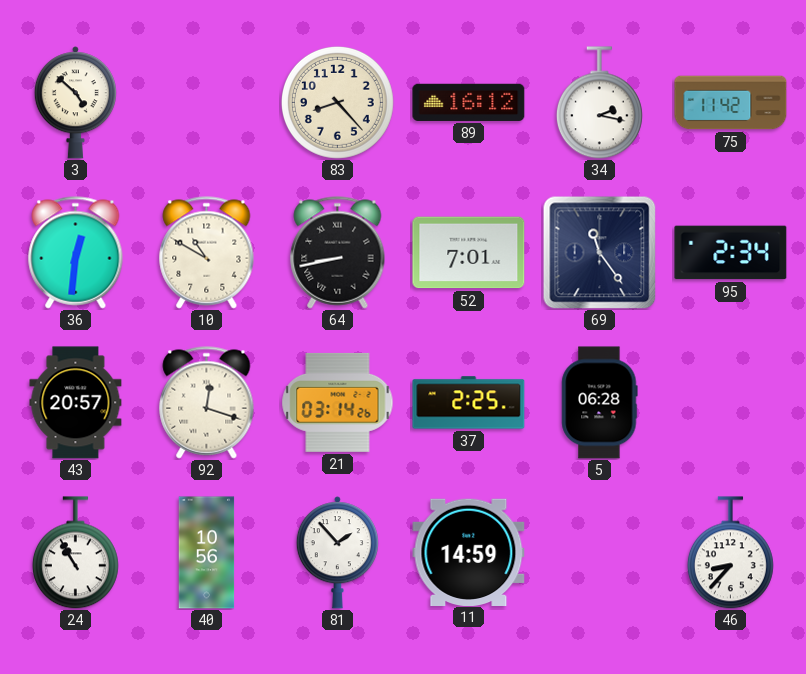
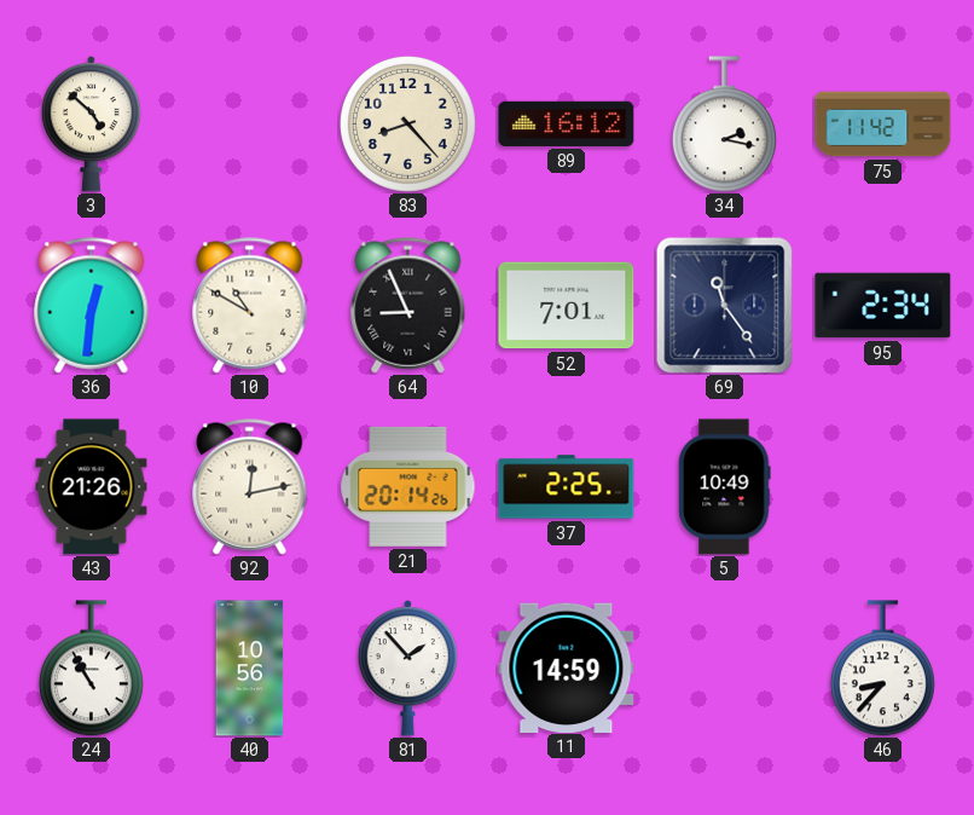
64: 8:43 -> 8:56
43: 20:57 -> 21:26
92: 12:18 -> 12:13
21: 03:14 -> 20:14
5: 06:28 -> 10:49
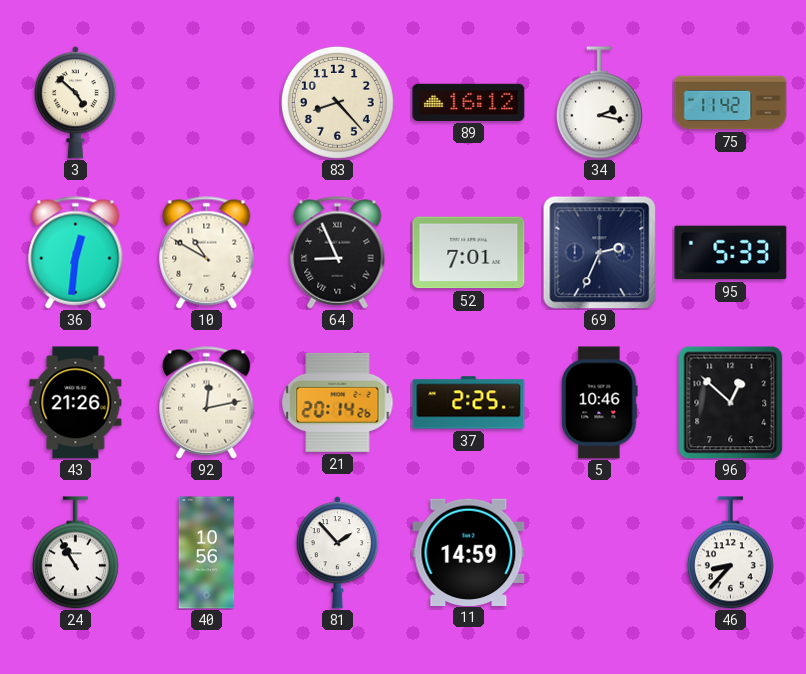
69: 11:24 -> 2:34
95: 2:34 -> 5:33
5: 10:49 -> 10:46
96: none -> 12:52
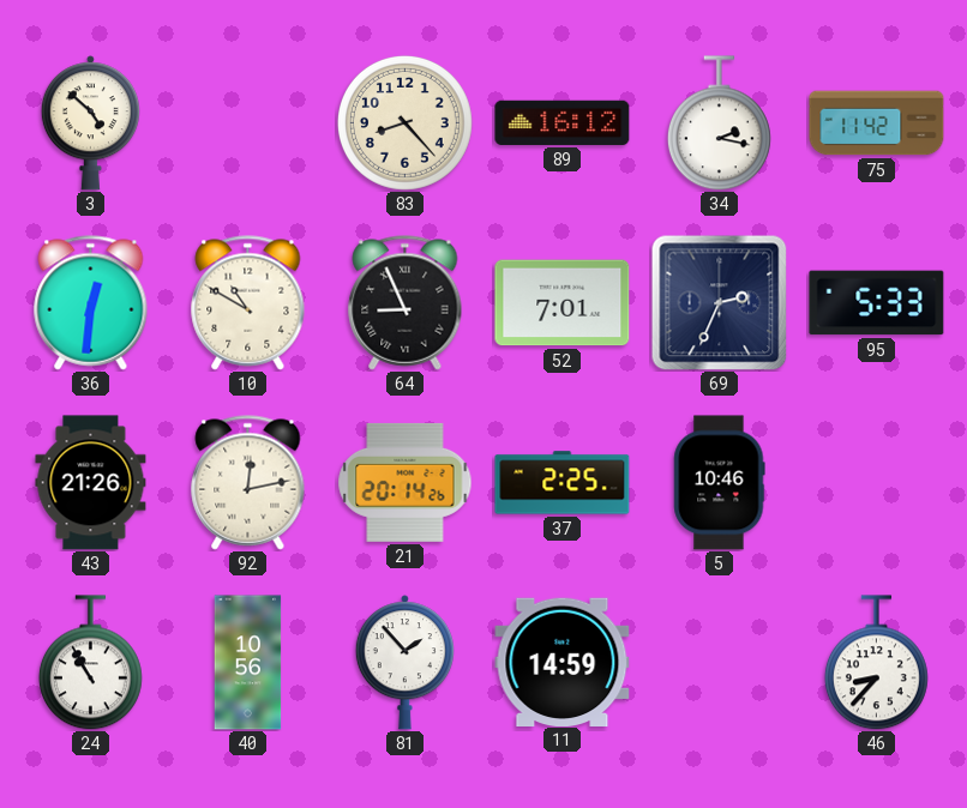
96: 12:52 -> none
